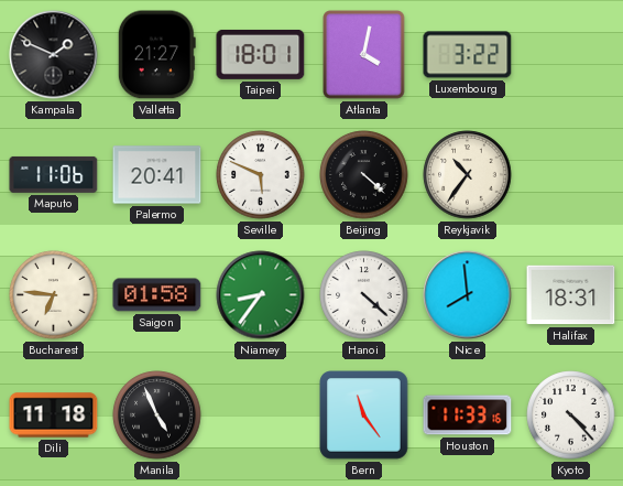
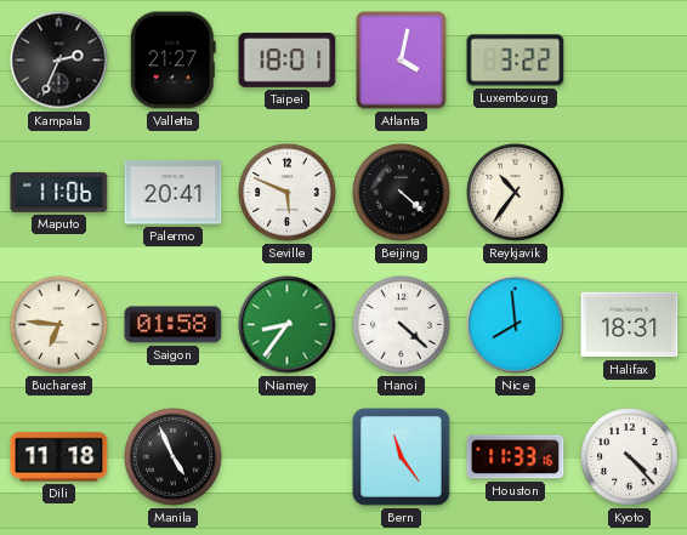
Kampala: 1:49 -> 2:34
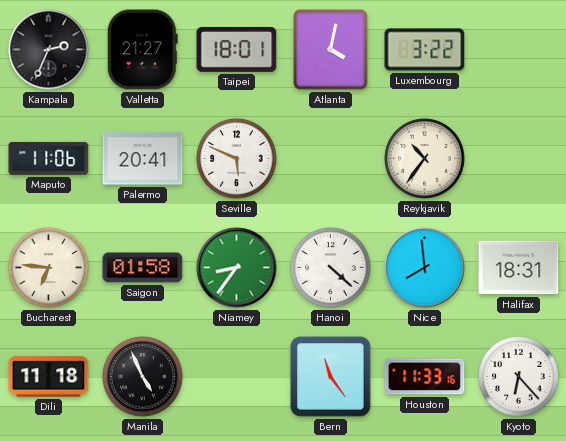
Beijing: 4:22 -> none
Kyoto: 4:23 -> 6:23
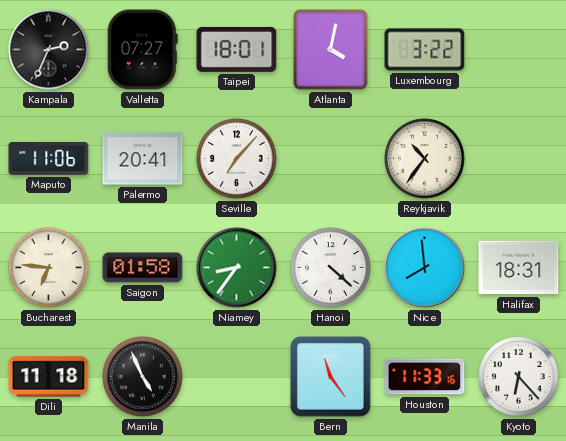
Valletta: 21:27 -> 07:27
Seville: 5:49 -> 7:07
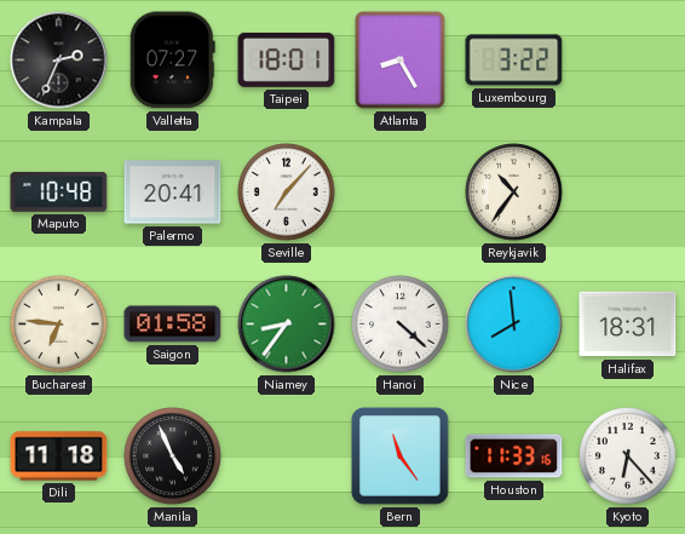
Atlanta: 4:02 -> 8:25
Maputo: 11:06 -> 10:48
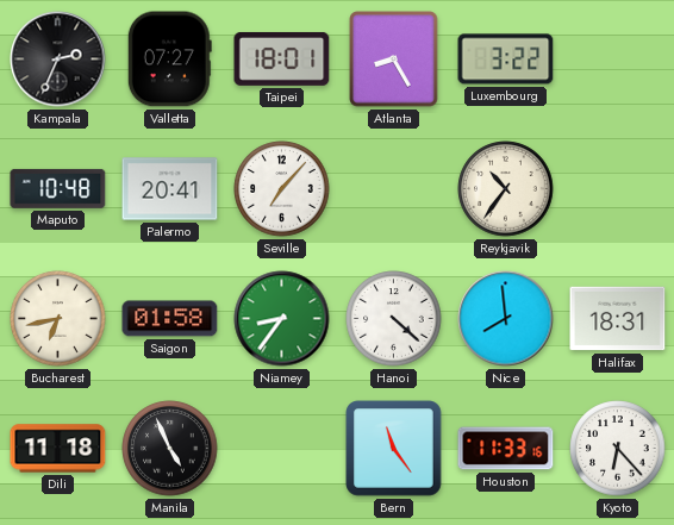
Bucharest: 6:46 -> 6:43
